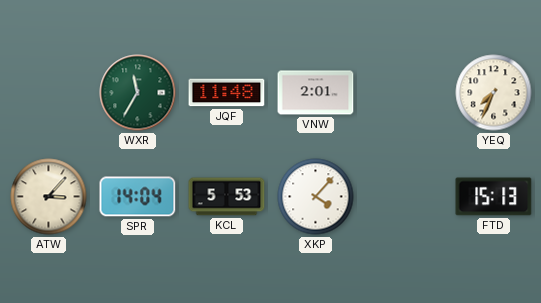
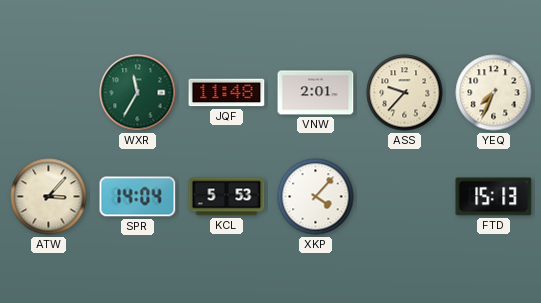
ASS: none -> 9:37
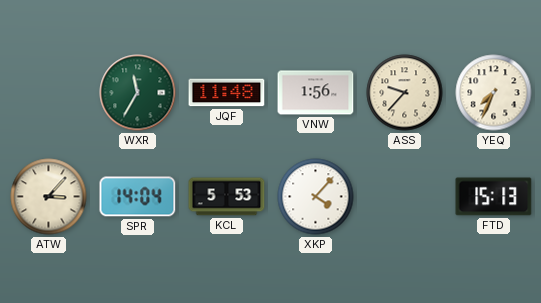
VNW: 2:01 -> 1:56
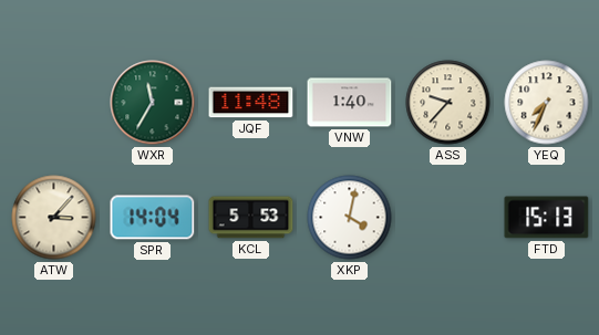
VNW: 1:56 -> 1:40
XKP: 4:07 -> 4:02
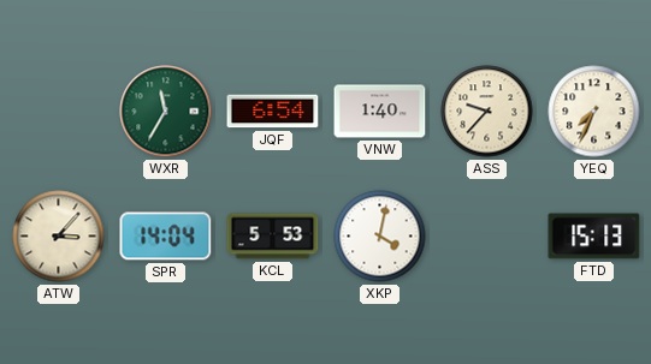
JQF: 11:48 -> 6:54
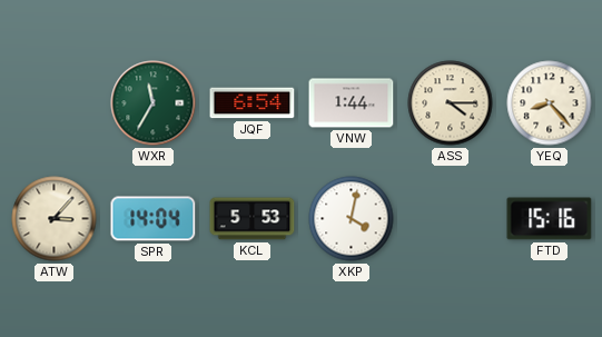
VNW: 1:40 -> 1:44
ASS: 9:37 -> 4:15
YEQ: 7:34 -> 8:23
FTD: 15:13 -> 15:16
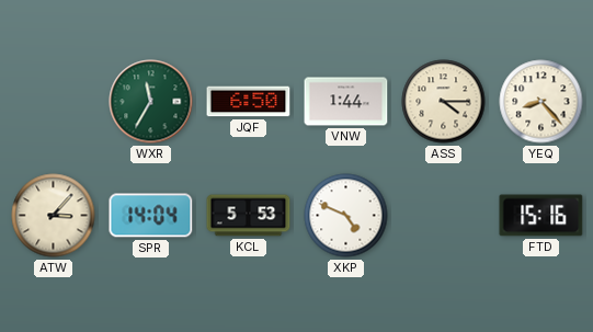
JQF: 6:54 -> 6:50
XKP: 4:02 -> 4:49
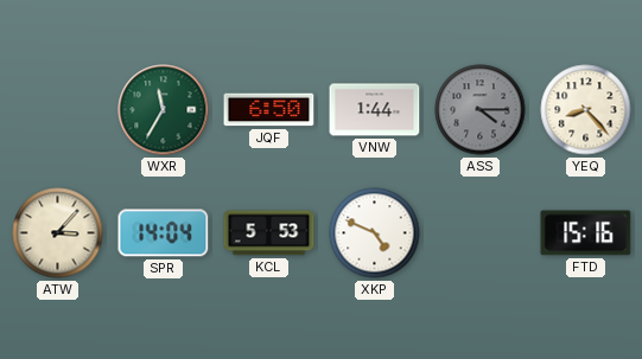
ASS dial: cream -> grey
